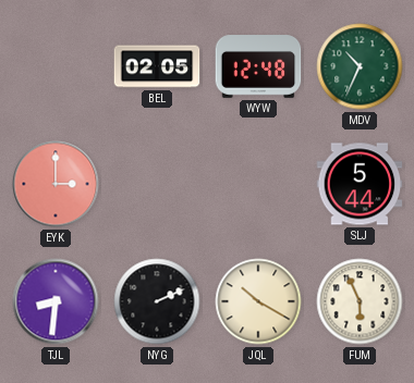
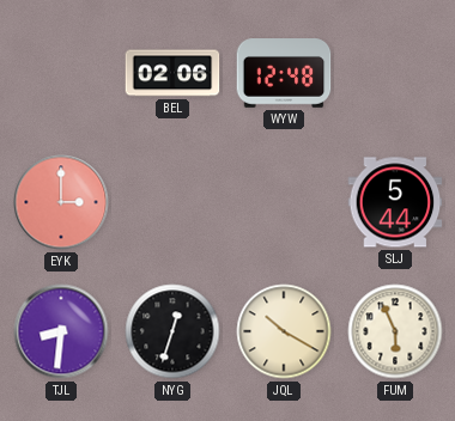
BEL: 02:05 -> 02:06
MDV: 10:34 -> none
NYG: 2:11 -> 12:33
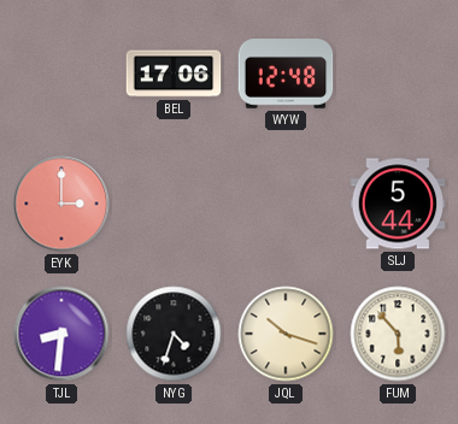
BEL: 02:06 -> 17:06
NYG: 12:33 -> 4:33
JQL: 10:20 -> 10:18
FUM: 5:56 -> 5:53
